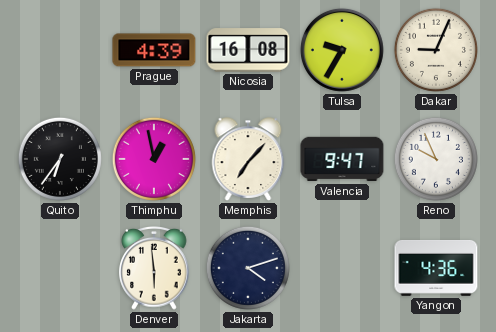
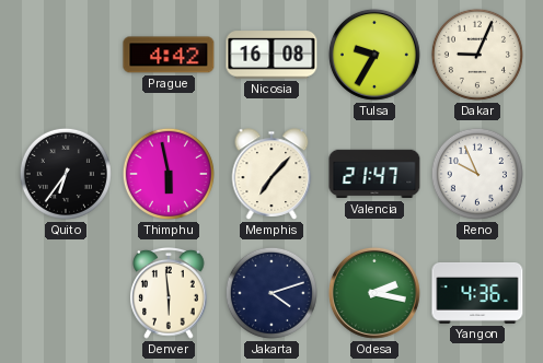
Prague: 4:39 -> 4:42
Thimphu: 12:58 -> 5:58
Valencia: 9:47 -> 21:47
Odesa: none -> 2:17
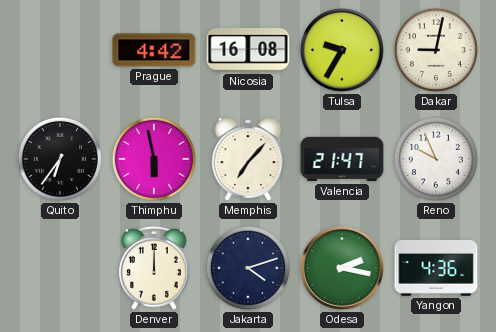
Dakar: 9:04 -> 9:02
Denver: 5:59 -> 12:00
